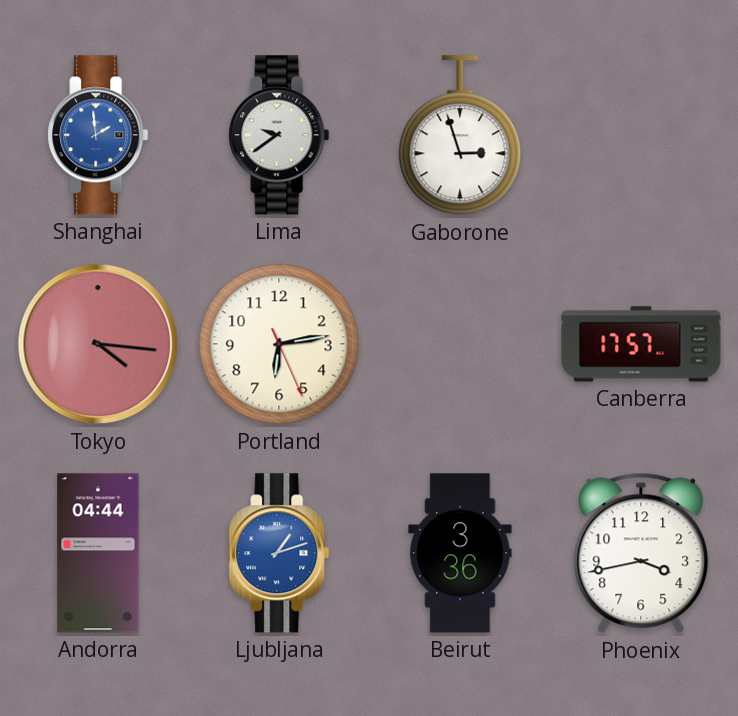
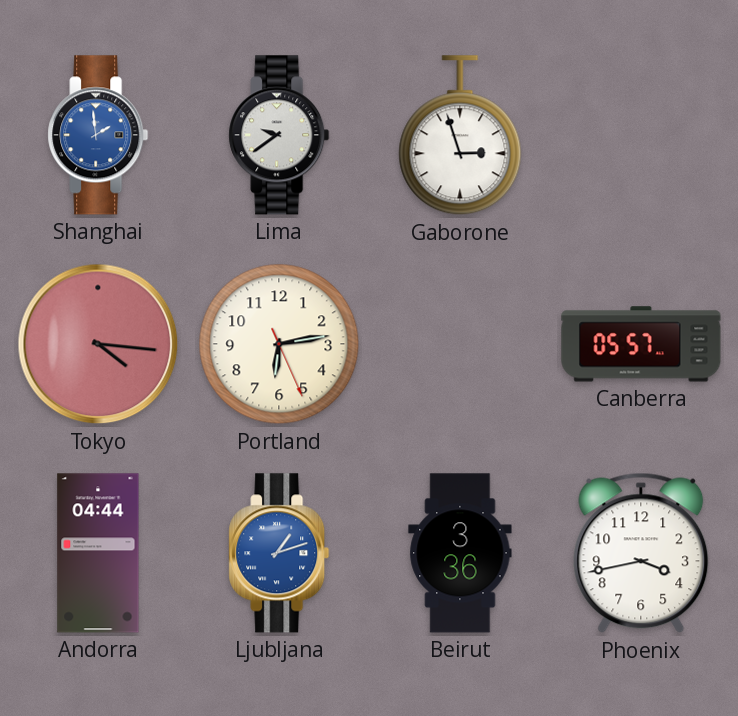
Canberra: 17:57 -> 05:57
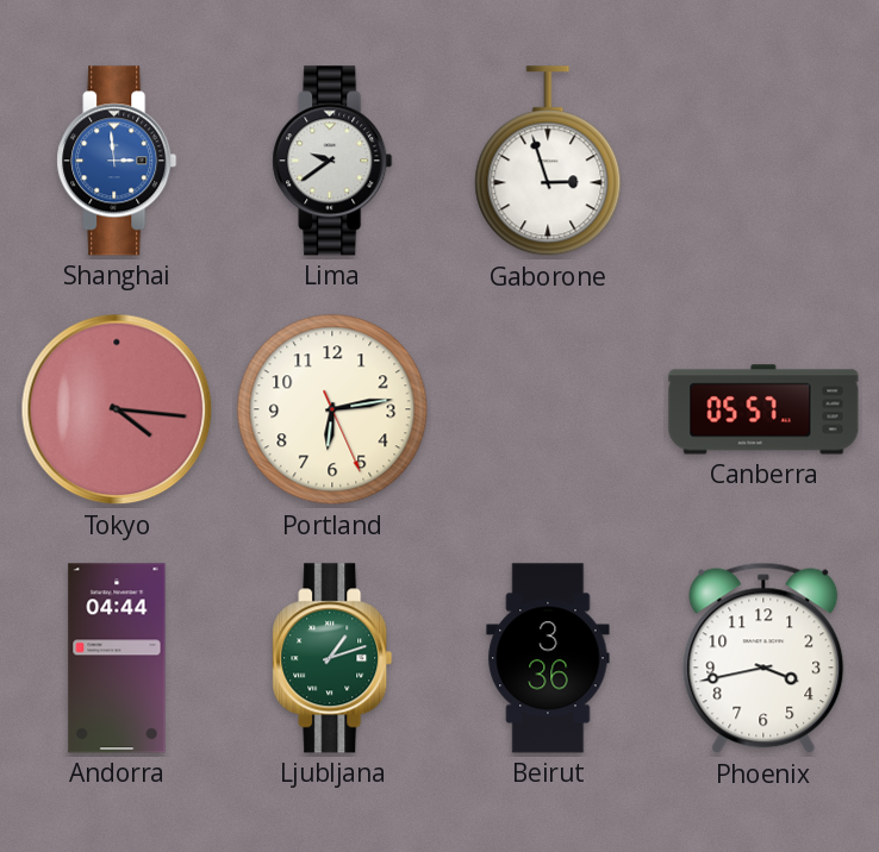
Shanghai: 1:59 -> 2:59
Ljubljana dial: blue -> green
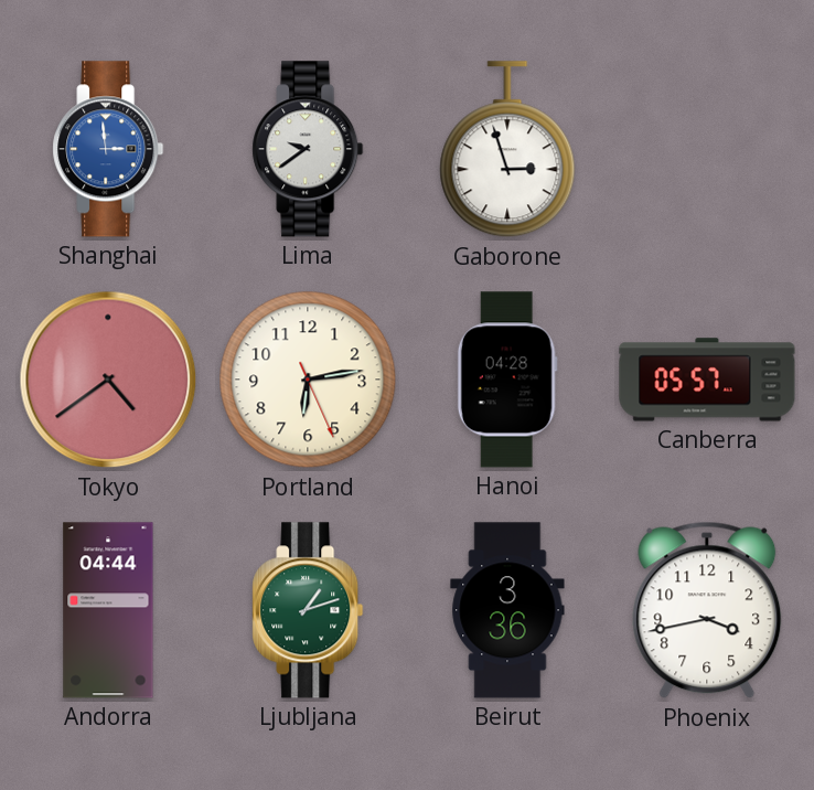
Tokyo: 4:16 -> 4:39
Hanoi: none -> 04:28
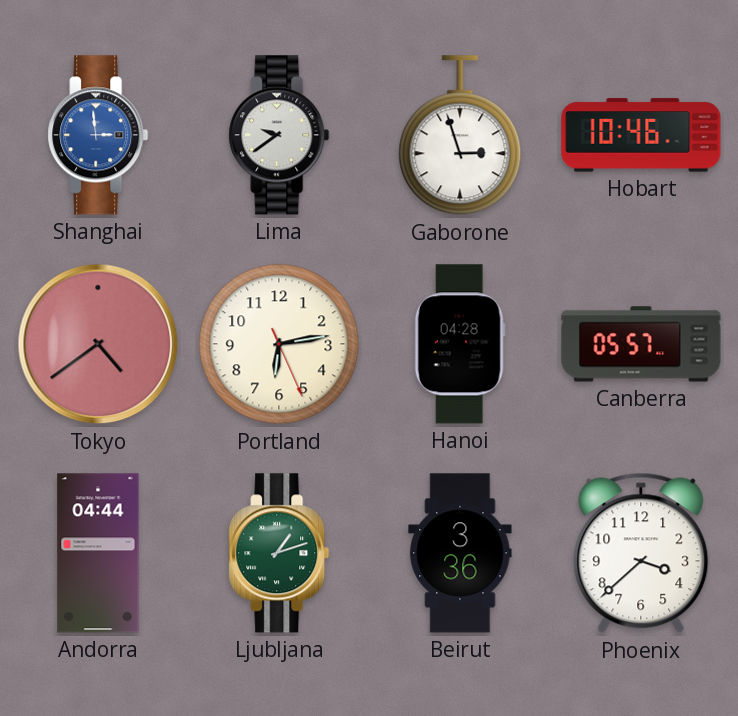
Hobart: none -> 10:46
Phoenix: 3:43 -> 3:38
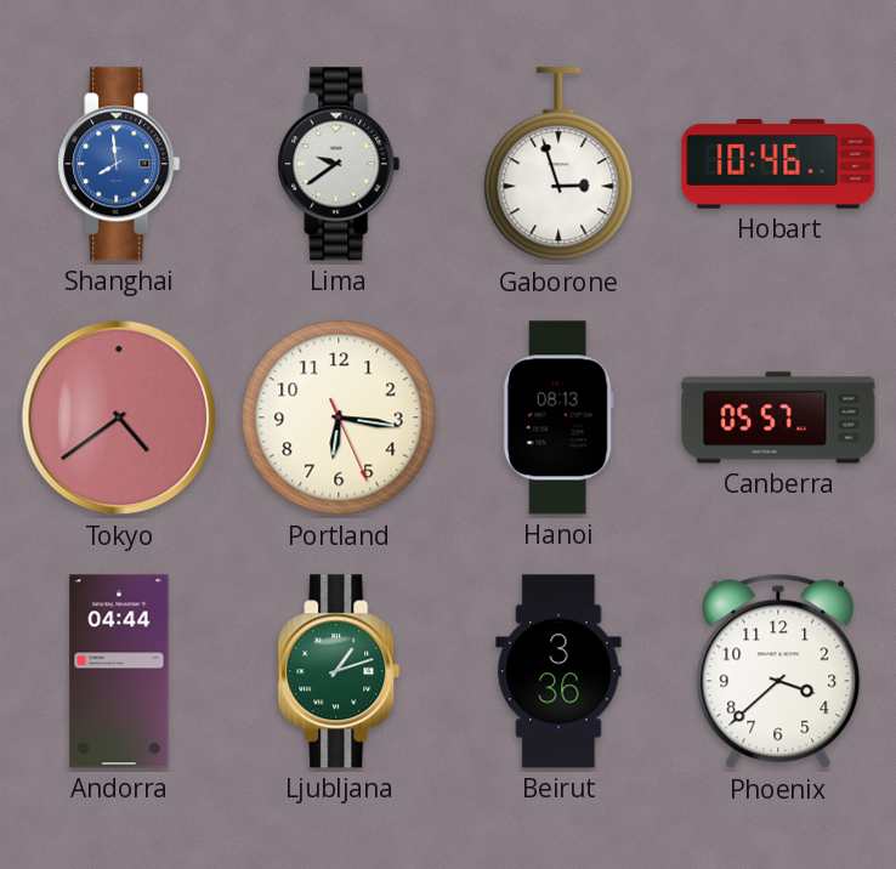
Shanghai: 2:59 -> 7:59
Portland: 6:13 -> 6:16
Hanoi: 04:28 -> 08:13
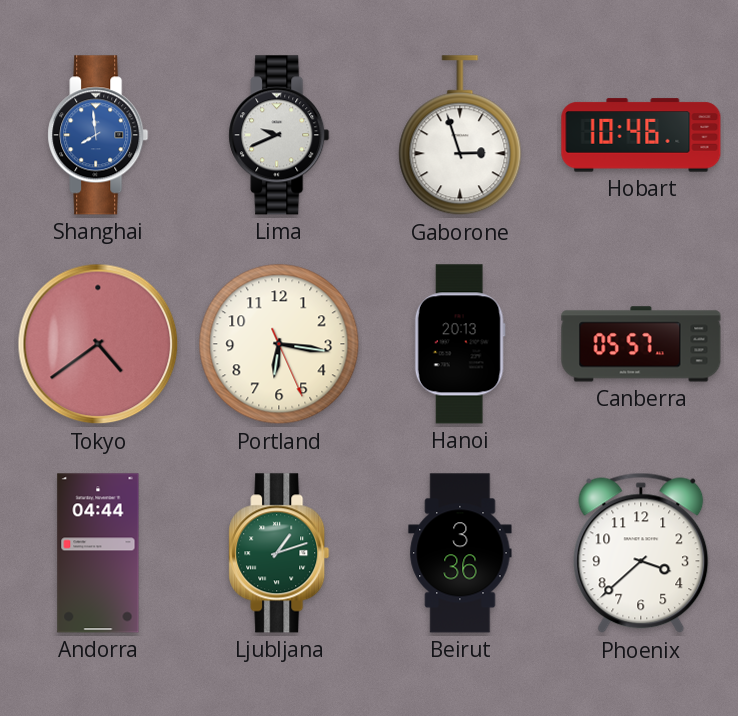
Lima: 9:39 -> 9:41
Hanoi: 08:13 -> 20:13
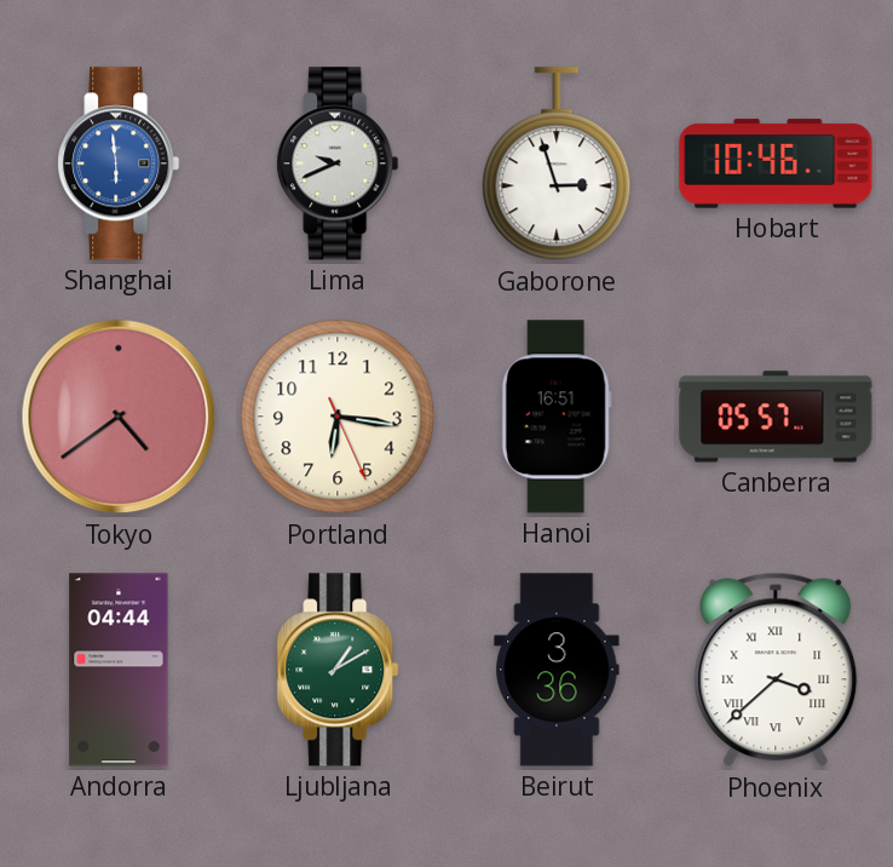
Shanghai: 7:59 -> 5:59
Hanoi: 20:13 -> 16:51
Ljubljana: 1:12 -> 1:10
Phoenix numerals: Arabic -> Roman
